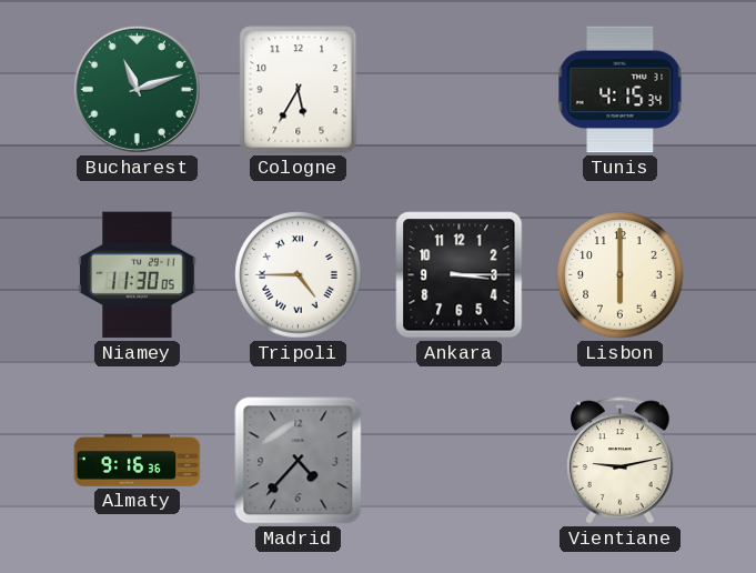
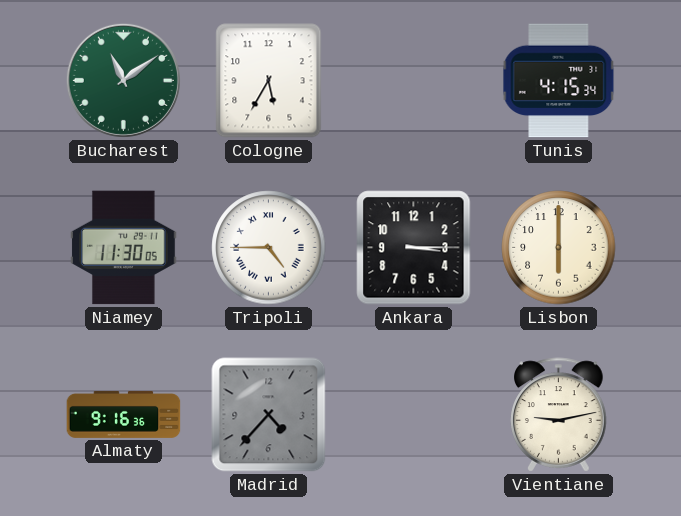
Bucharest: 11:12 -> 11:09
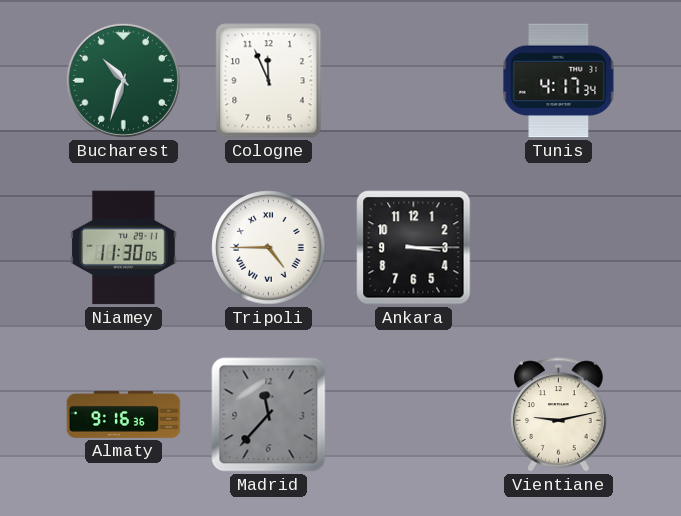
Bucharest: 11:09 -> 10:33
Cologne: 5:35 -> 11:56
Tunis: 4:15 -> 4:17
Lisbon: 6:00 -> none
Madrid: 4:37 -> 11:37
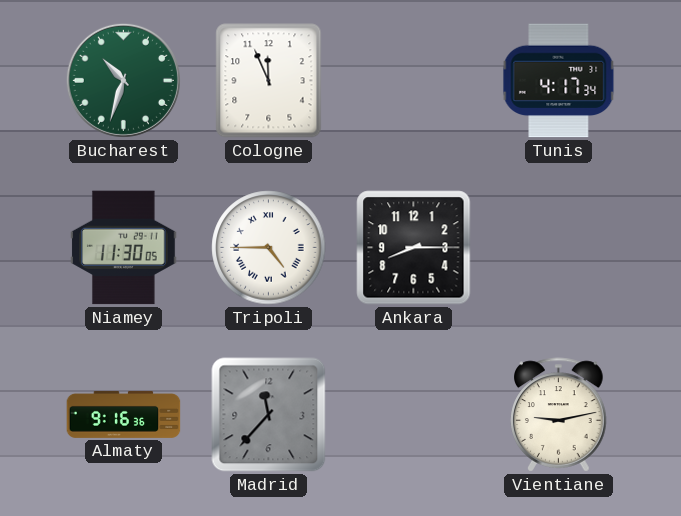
Ankara: 3:15 -> 8:15
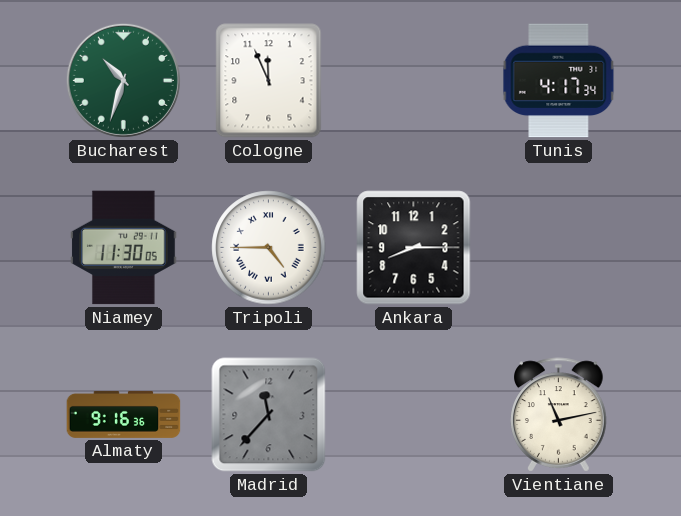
Vientiane: 9:13 -> 11:13
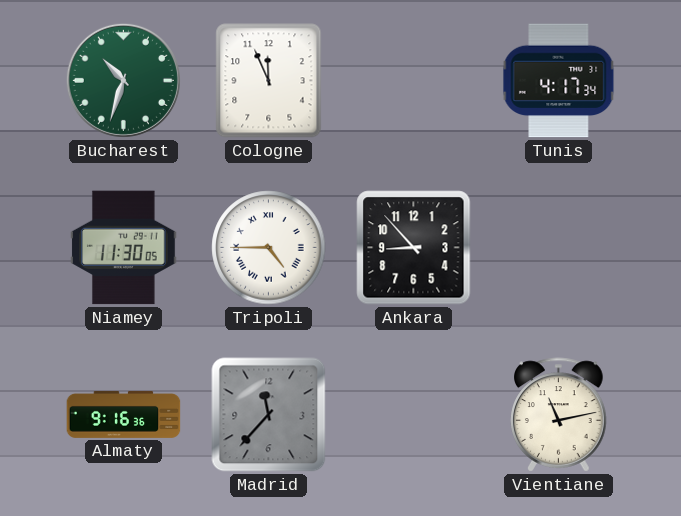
Ankara: 8:15 -> 8:53
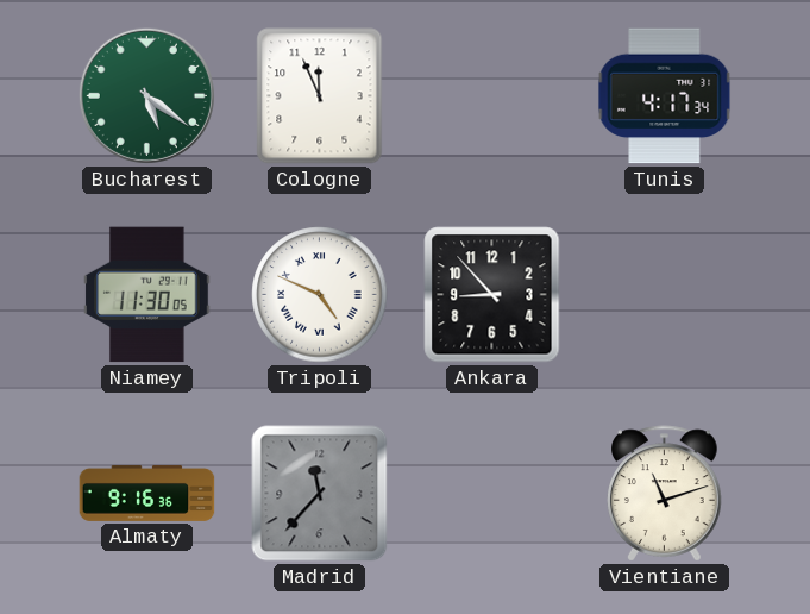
Bucharest: 10:33 -> 5:21
Tripoli: 4:45 -> 4:49
Vientiane: 11:13 -> 11:12
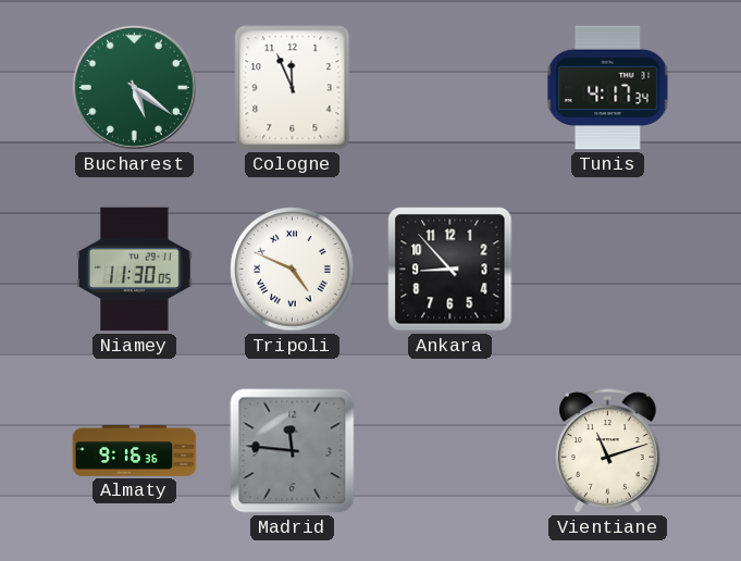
Madrid: 11:37 -> 11:46
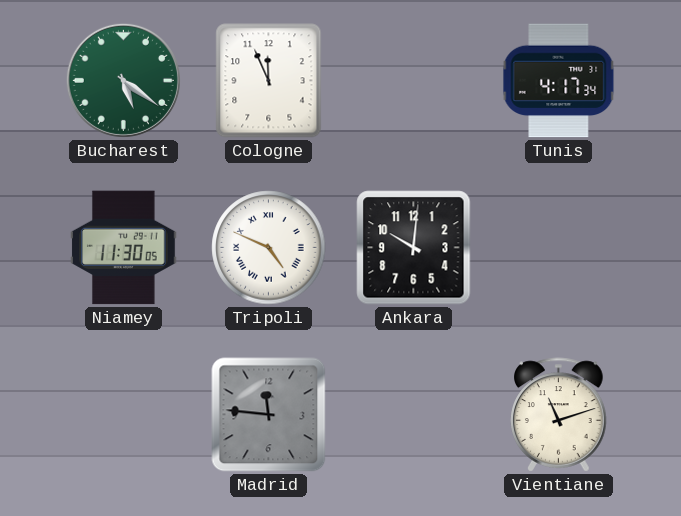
Ankara: 8:53 -> 10:01
Almaty: 9:16 -> none
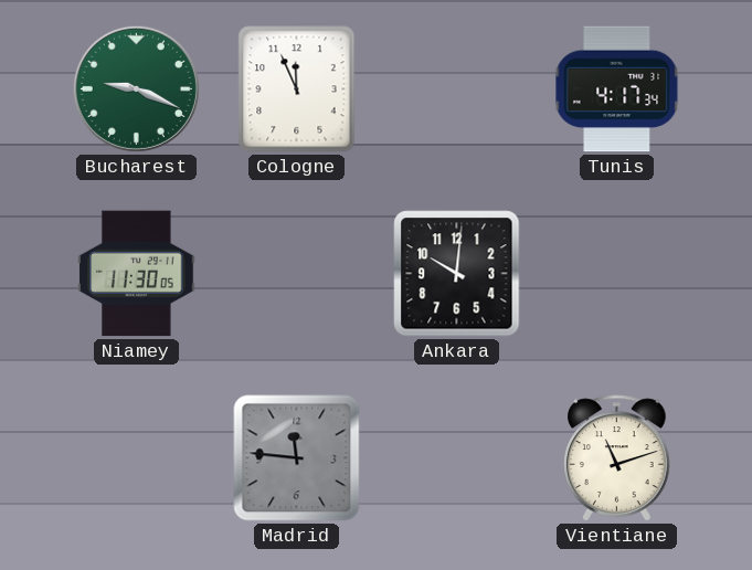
Bucharest: 5:21 -> 9:19
Tripoli: 4:49 -> none
